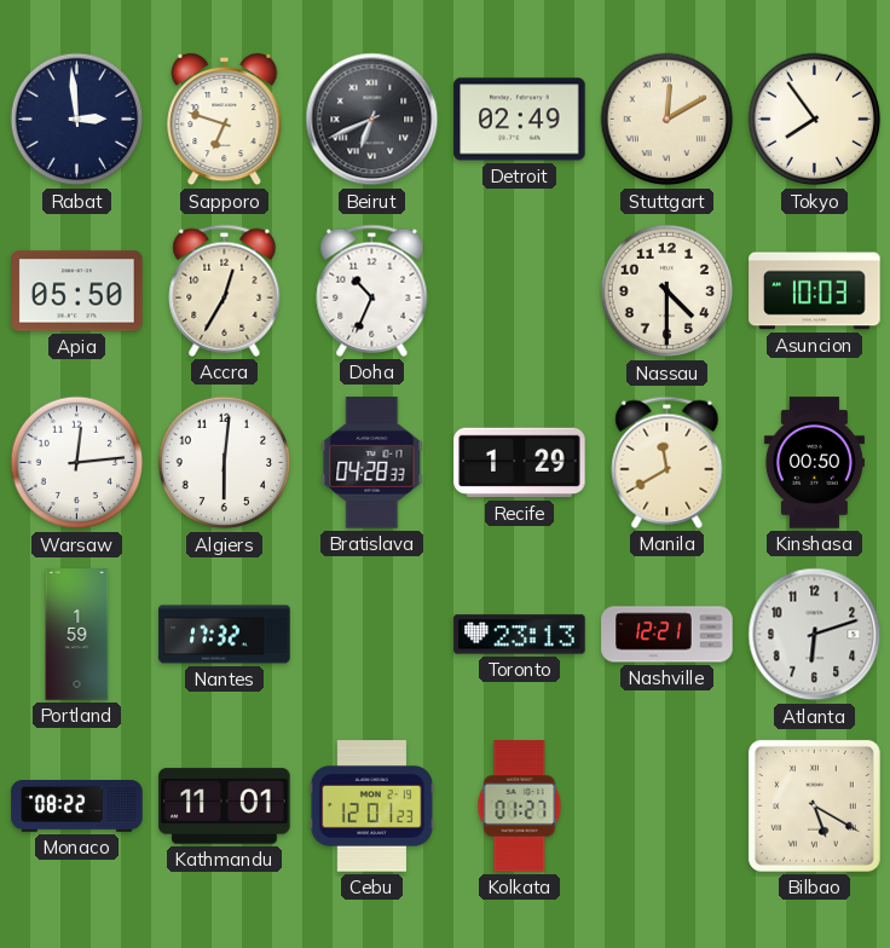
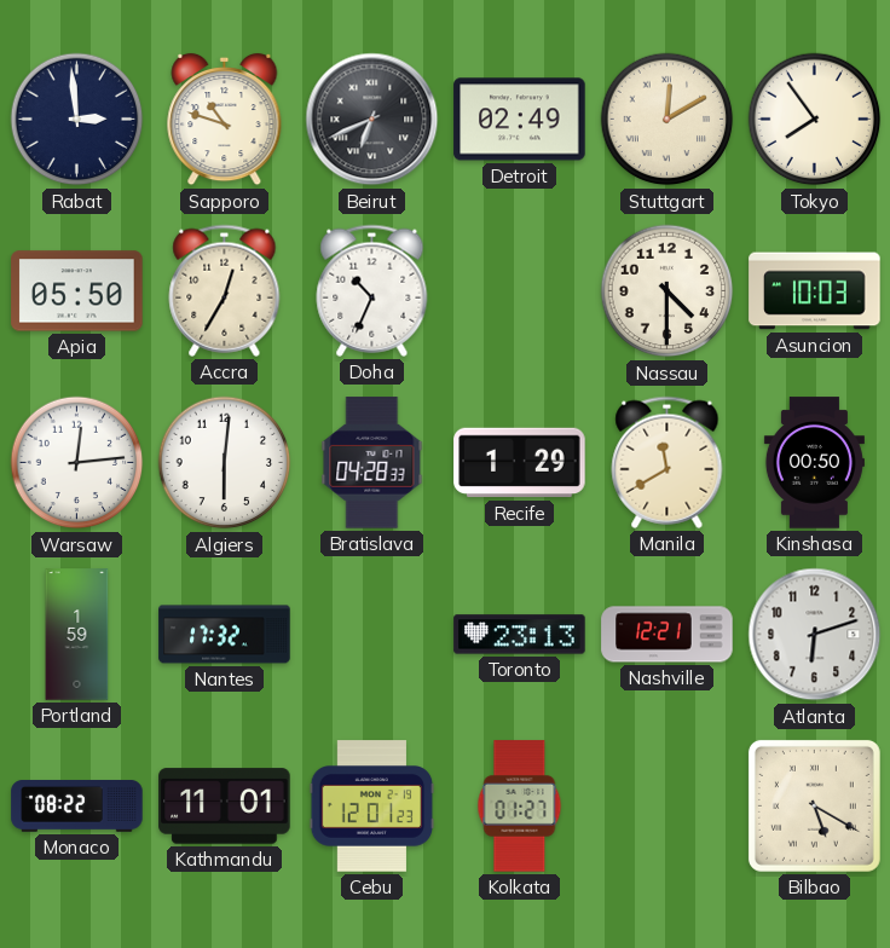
Sapporo: 6:48 -> 10:48
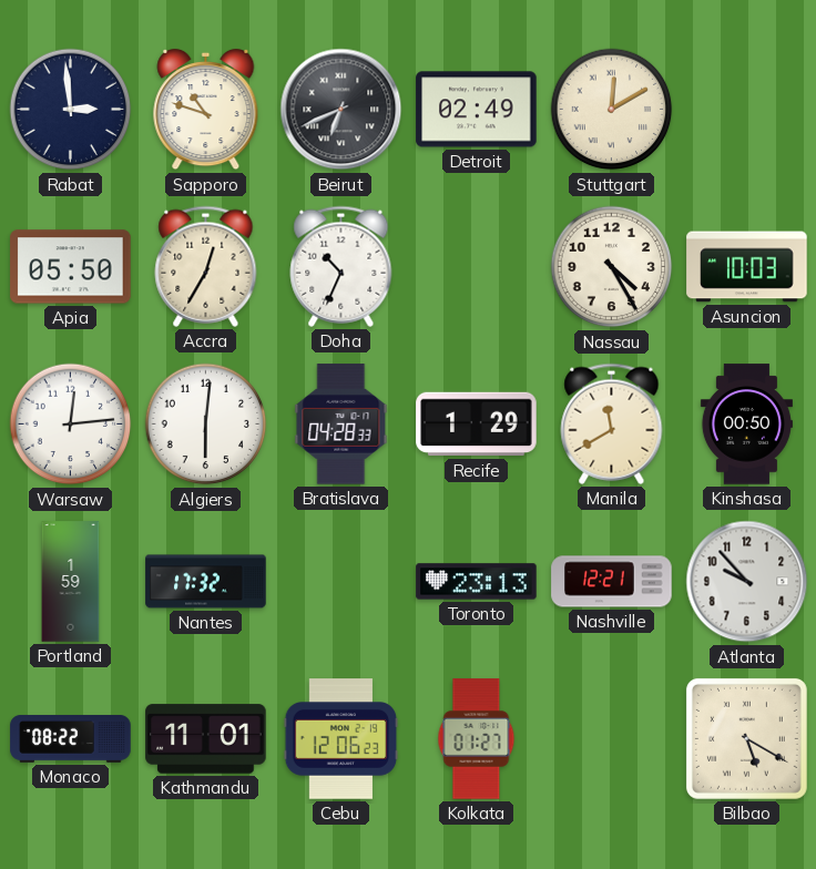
Tokyo: 7:54 -> none
Nassau: 4:30 -> 4:25
Atlanta: 6:12 -> 9:53
Cebu: 12:01 -> 12:06
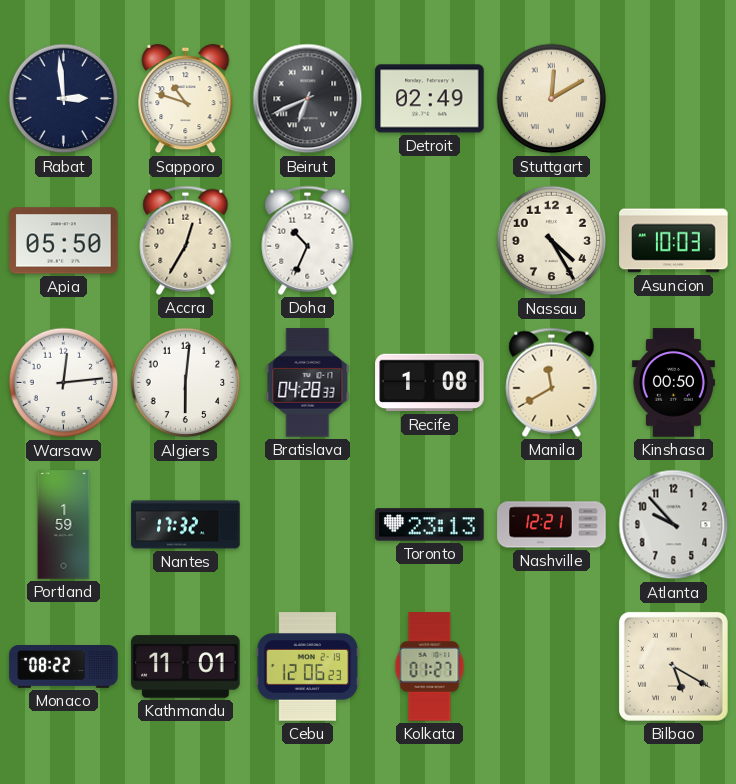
Recife: 1:29 -> 1:08
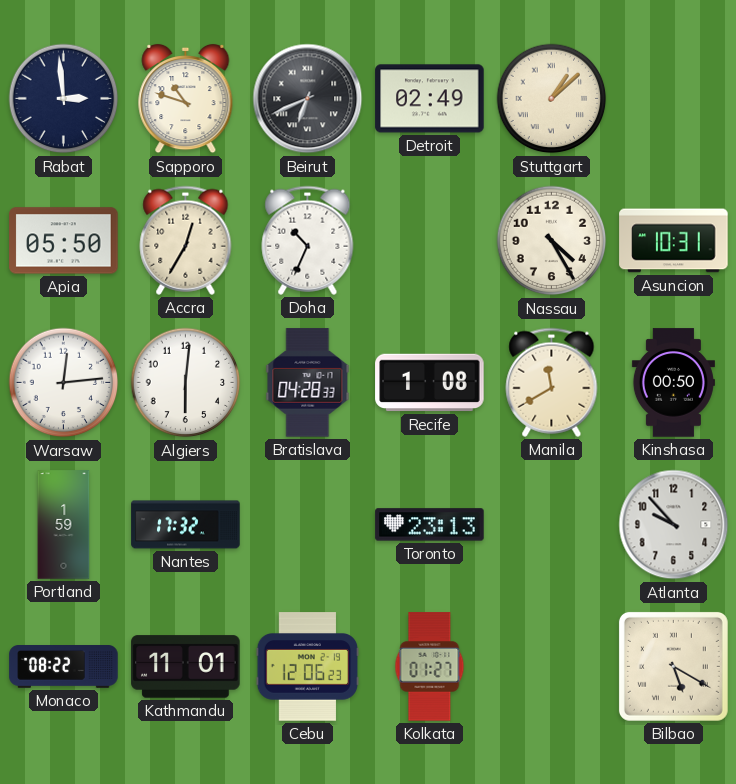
Stuttgart: 12:10 -> 1:08
Asuncion: 10:03 -> 10:31
Nashville: 12:21 -> none
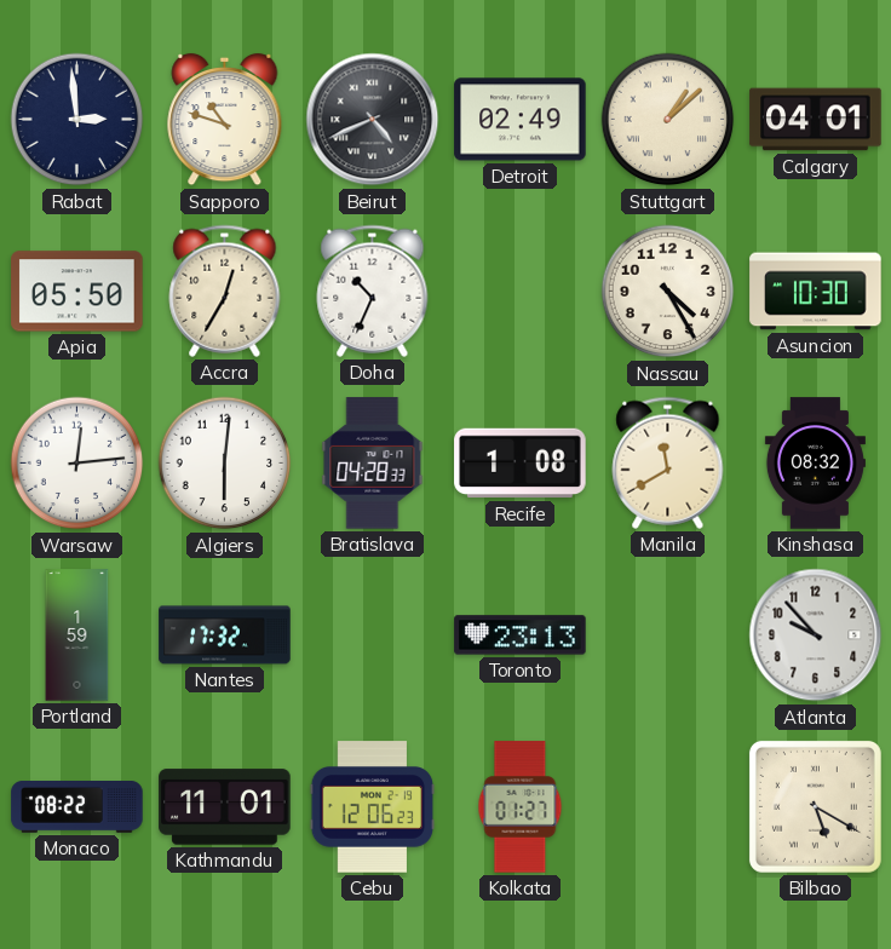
Beirut: 6:41 -> 4:41
Calgary: none -> 04:01
Asuncion: 10:31 -> 10:30
Kinshasa: 00:50 -> 08:32
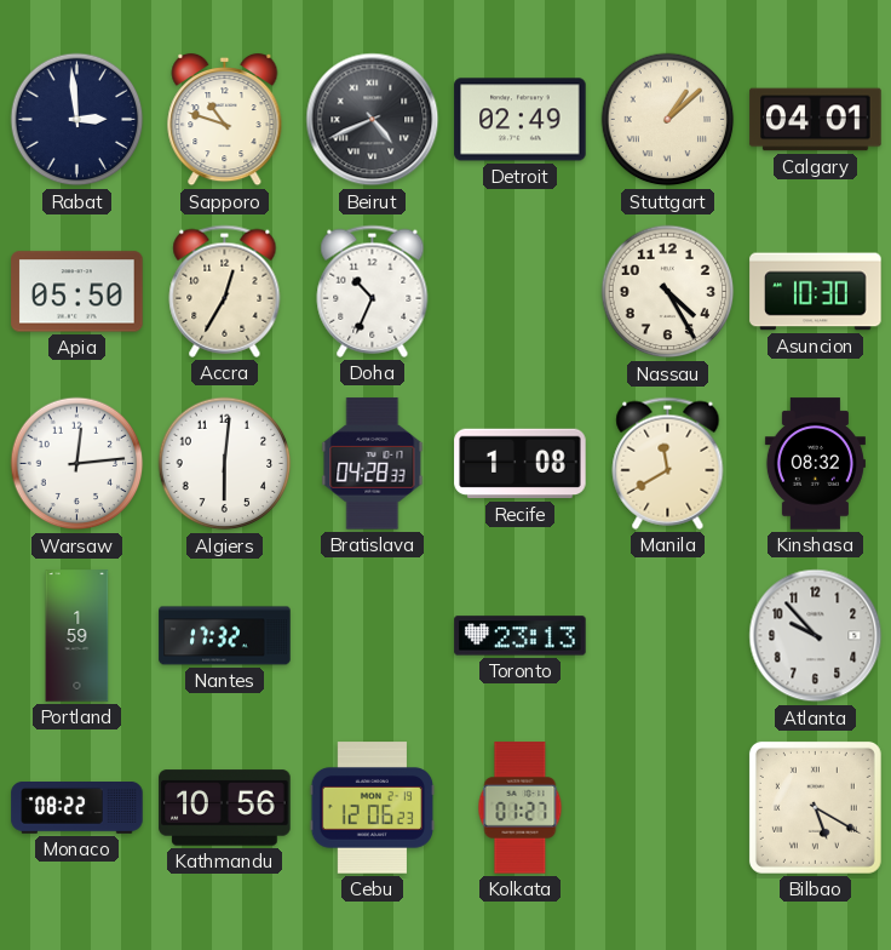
Kathmandu: 11:01 -> 10:56
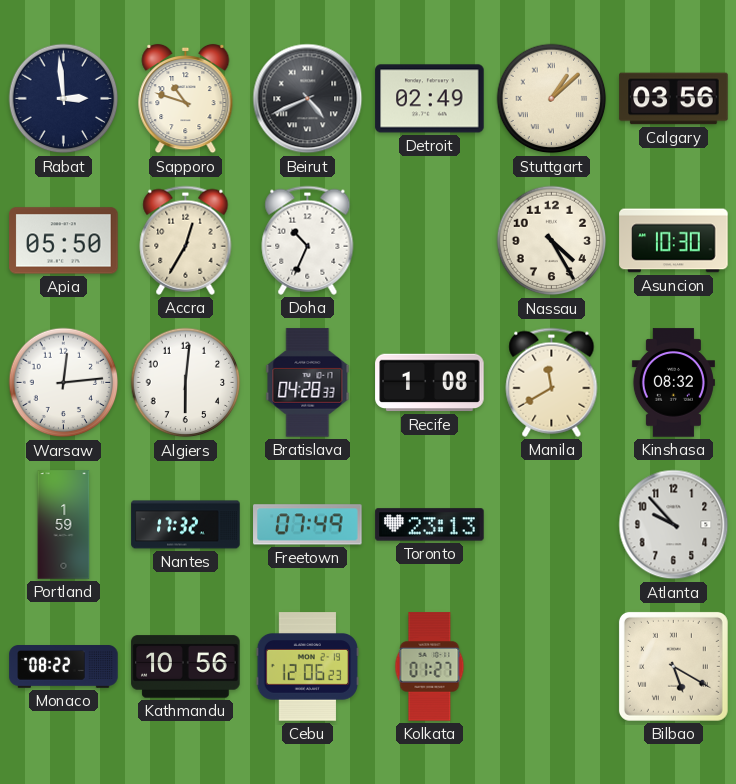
Calgary: 04:01 -> 03:56
Freetown: none -> 07:49
